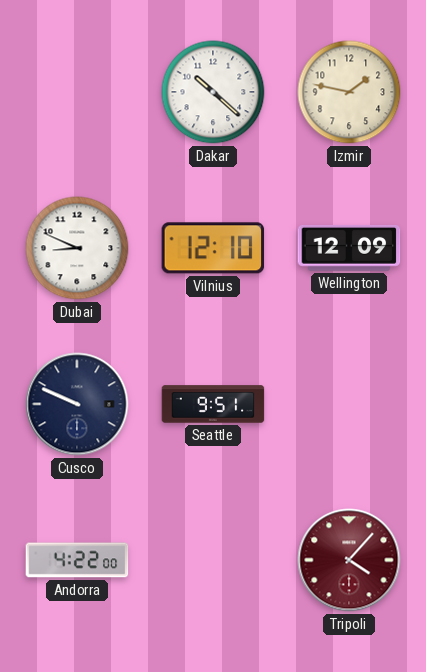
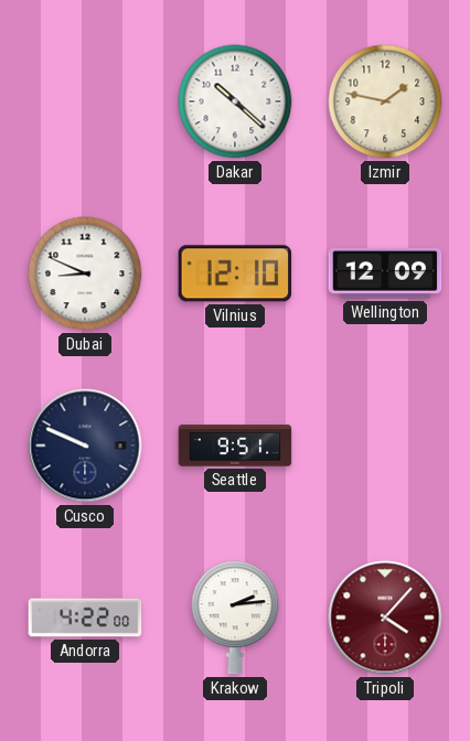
Krakow: none -> 2:14
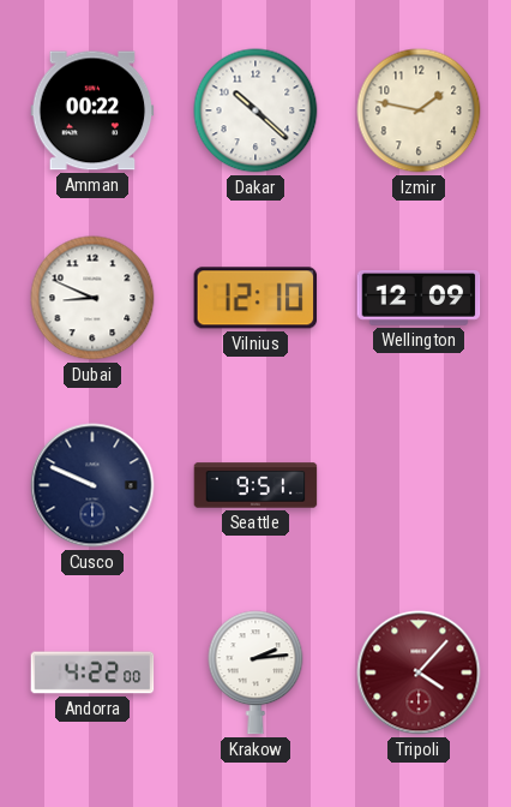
Amman: none -> 00:22
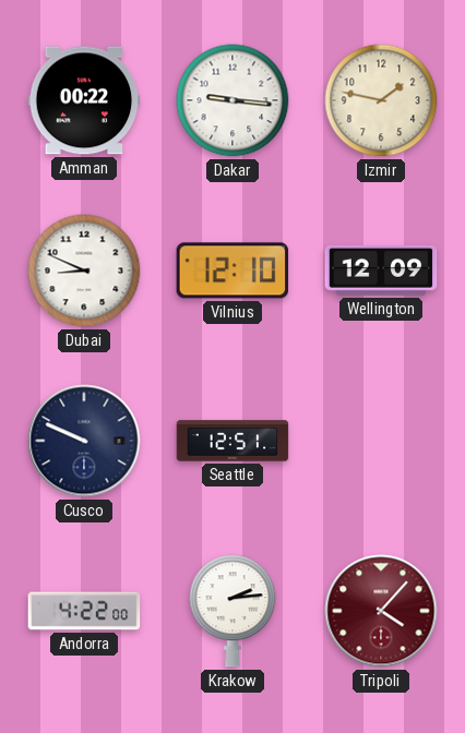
Dakar: 10:22 -> 9:16
Seattle: 9:51 -> 12:51
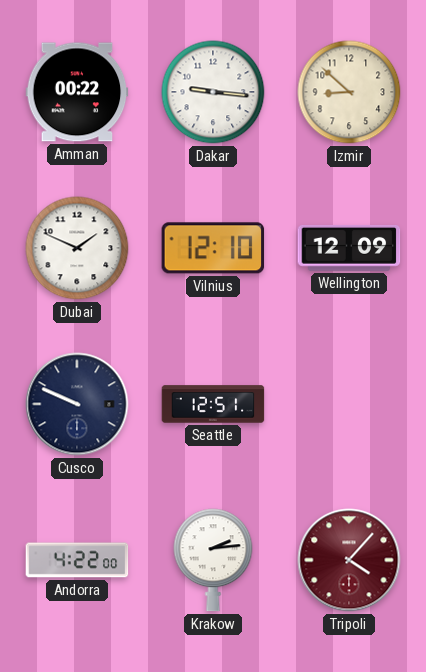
Izmir: 1:47 -> 8:52
Dubai: 8:49 -> 1:49
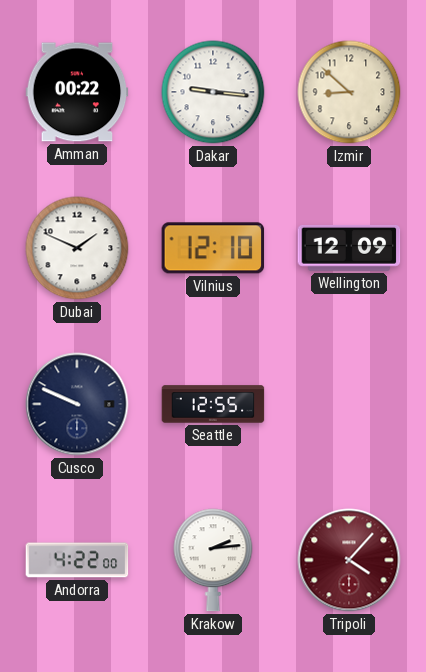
Seattle: 12:51 -> 12:55
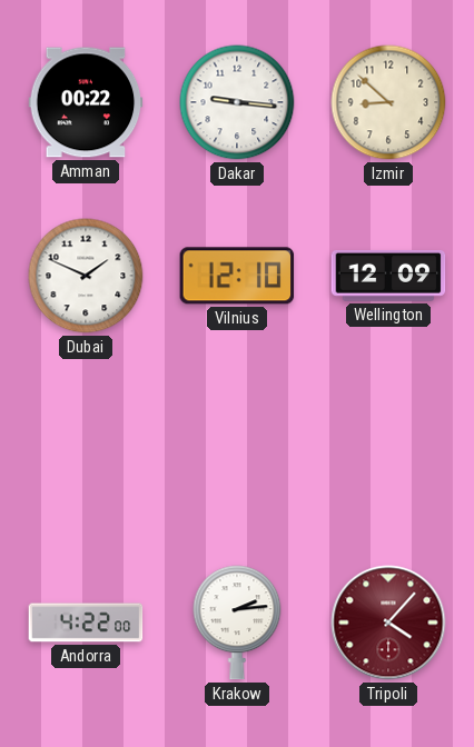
Cusco: 9:49 -> none
Seattle: 12:55 -> none
